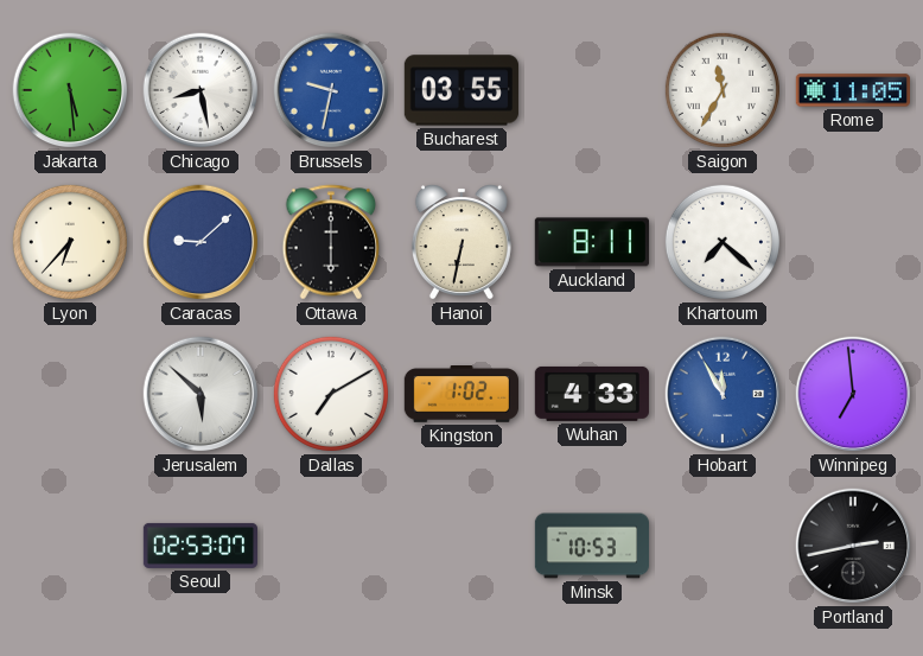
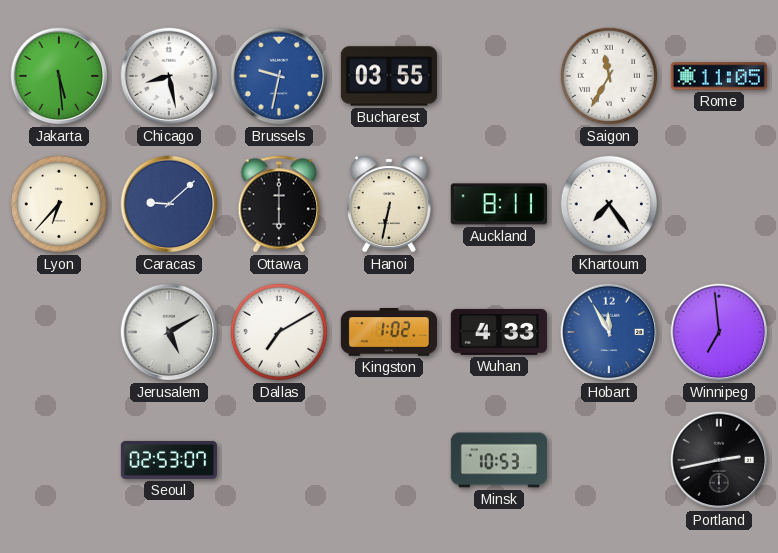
Khartoum: 7:22 -> 7:24
Jerusalem: 5:52 -> 5:10
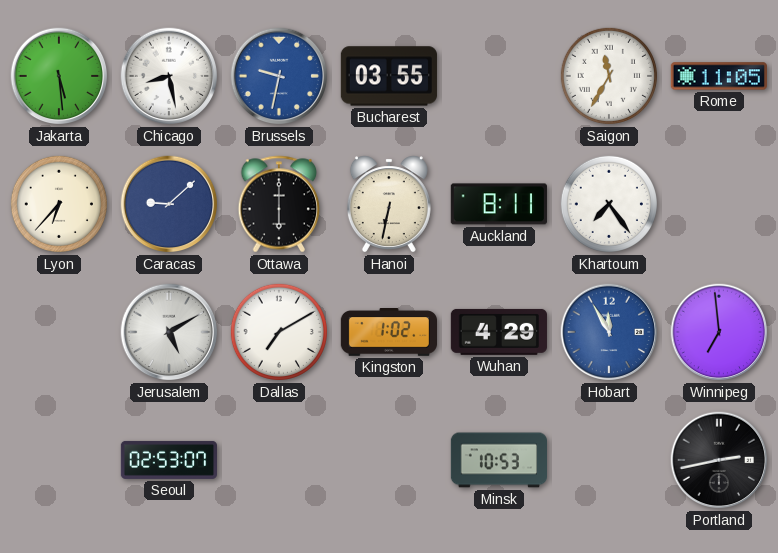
Wuhan: 4:33 -> 4:29
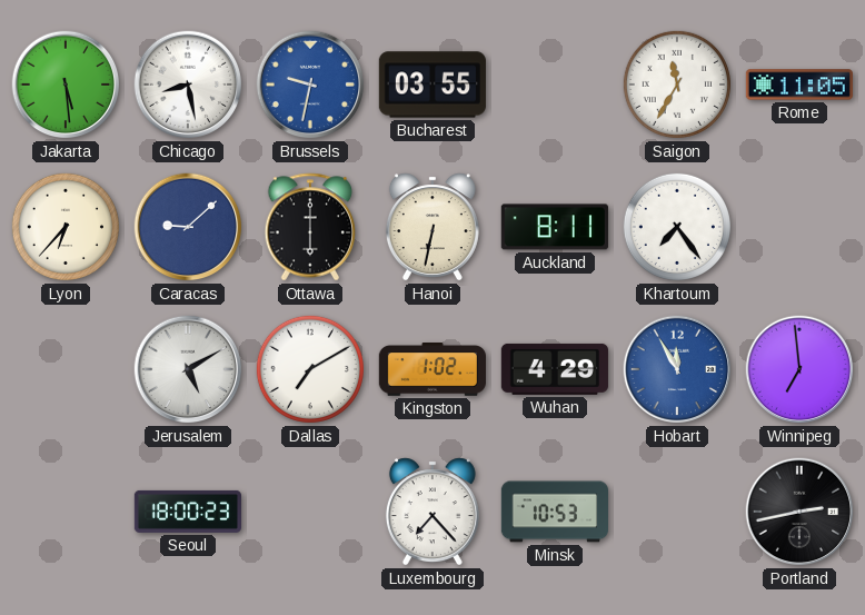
Seoul: 02:53 -> 18:00
Luxembourg: none -> 7:23
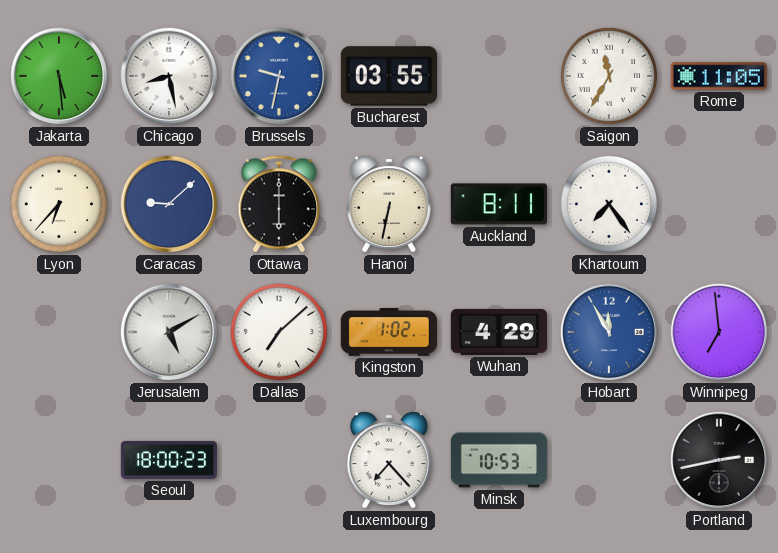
Dallas: 7:10 -> 7:08
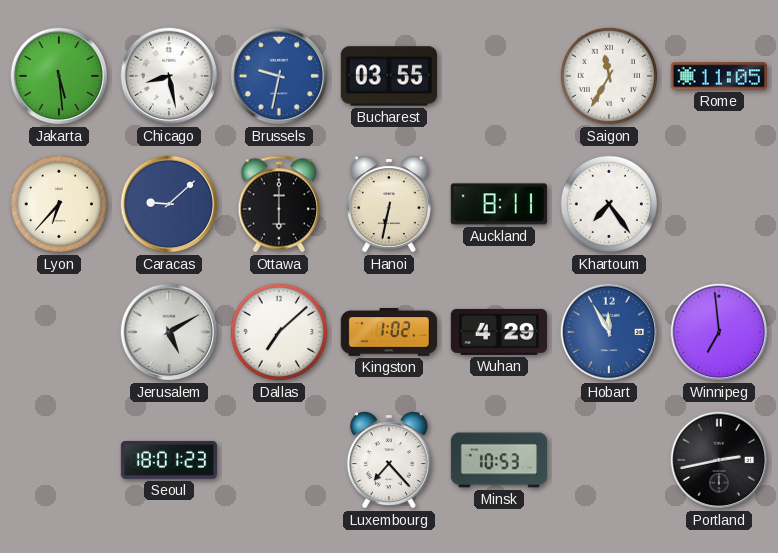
Seoul: 18:00 -> 18:01
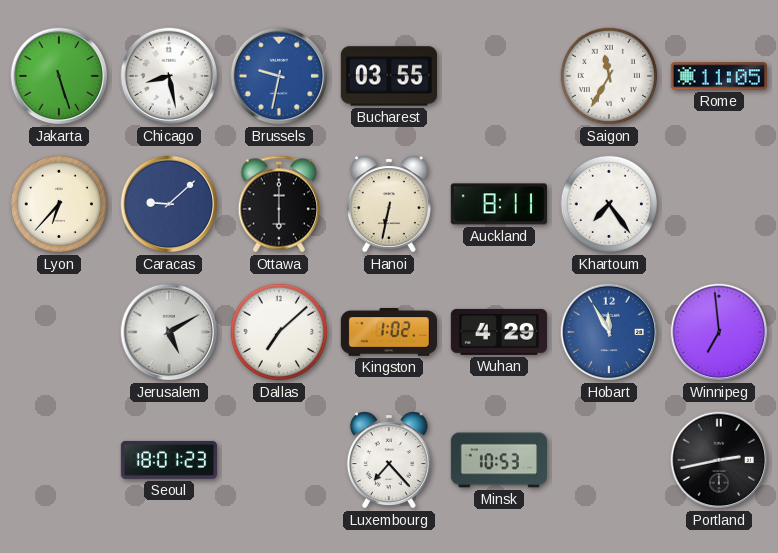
Jakarta: 5:29 -> 5:27
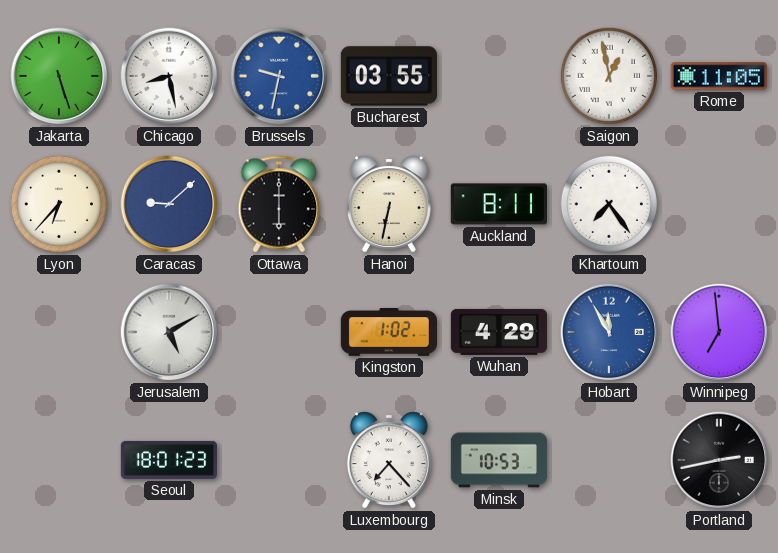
Saigon: 11:35 -> 12:58
Dallas: 7:08 -> none
